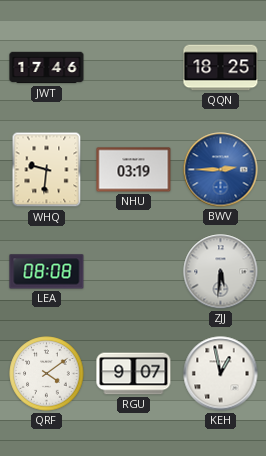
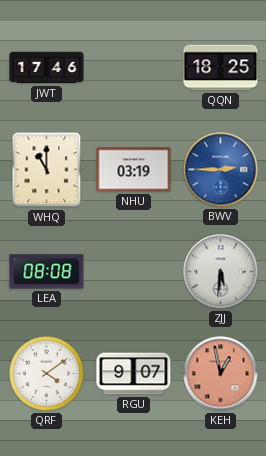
WHQ: 9:31 -> 11:00
KEH dial: white -> salmon
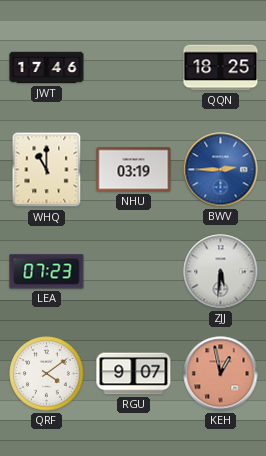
LEA: 08:08 -> 07:23
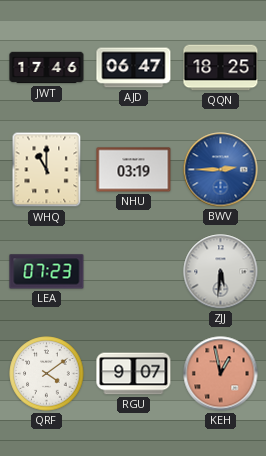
AJD: none -> 06:47
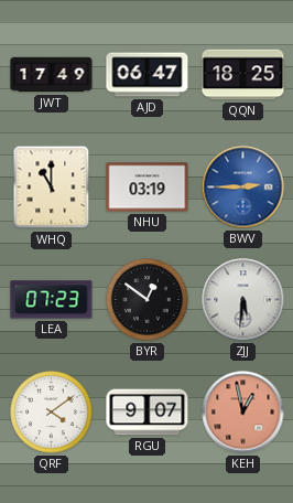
JWT: 17:46 -> 17:49
BYR: none -> 12:51
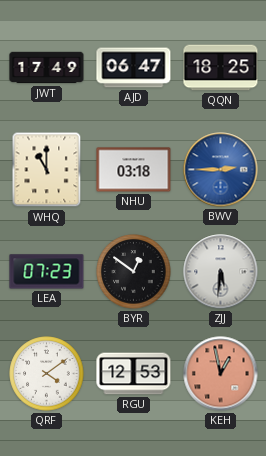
NHU: 03:19 -> 03:18
RGU: 9:07 -> 12:53
